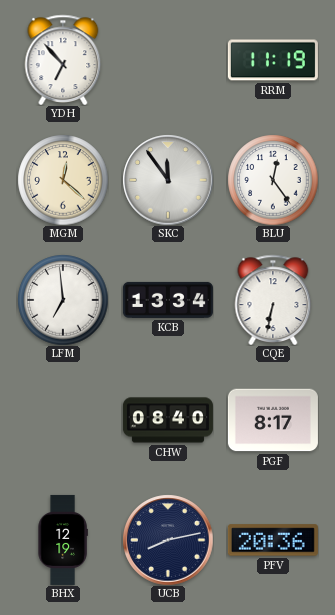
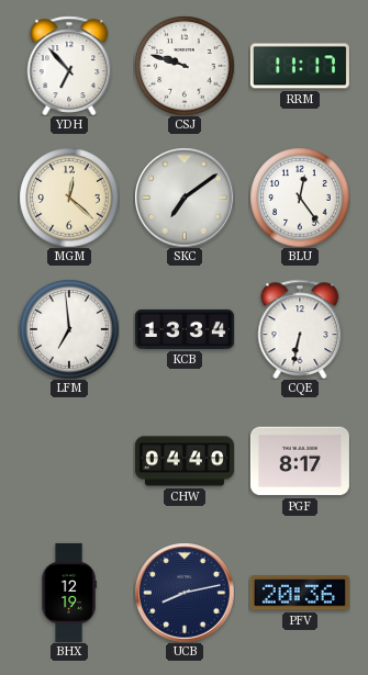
CSJ: none -> 9:48
RRM: 11:19 -> 11:17
SKC: 11:54 -> 7:09
CHW: 08:40 -> 04:40
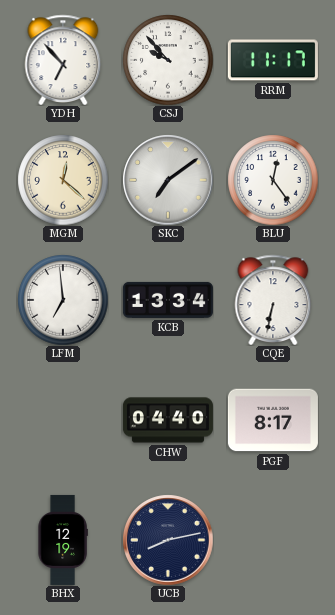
CSJ: 9:48 -> 9:53
PFV: 20:36 -> none
